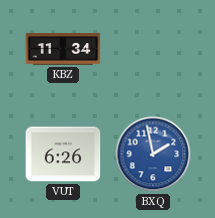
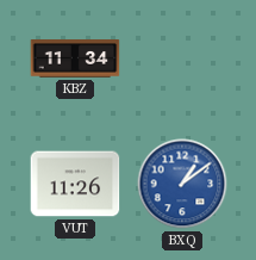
VUT: 6:26 -> 11:26
BXQ: 1:58 -> 1:09
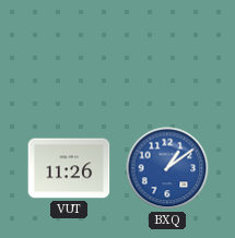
KBZ: 11:34 -> none
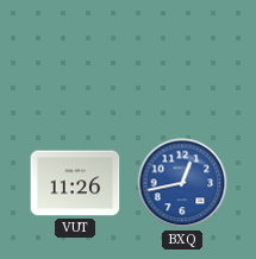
BXQ: 1:09 -> 12:43
